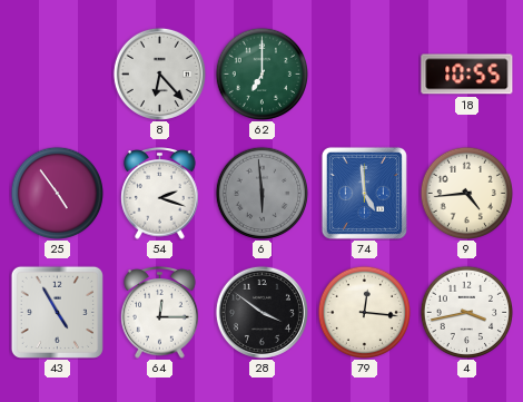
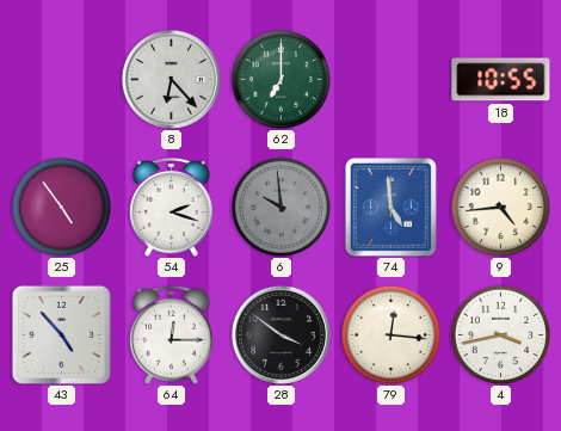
6: 5:59 -> 9:59
43: 4:55 -> 4:53
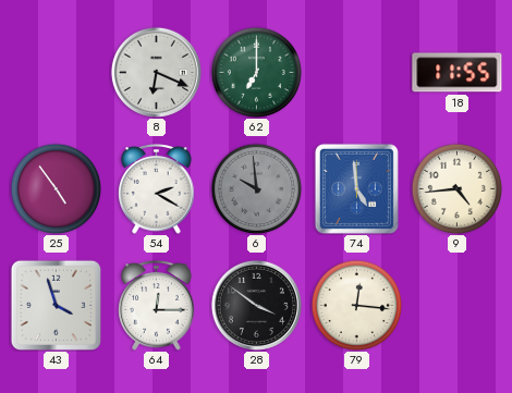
8: 6:23 -> 6:19
18: 10:55 -> 11:55
54: 2:18 -> 2:20
43: 4:53 -> 3:57
4: 3:43 -> none
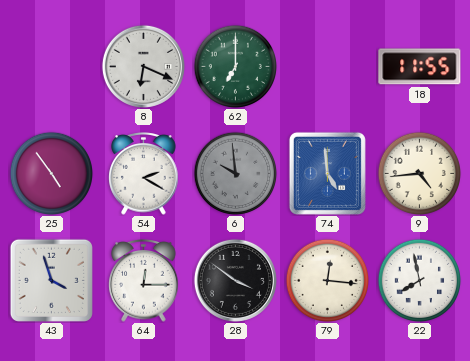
22: none -> 7:58
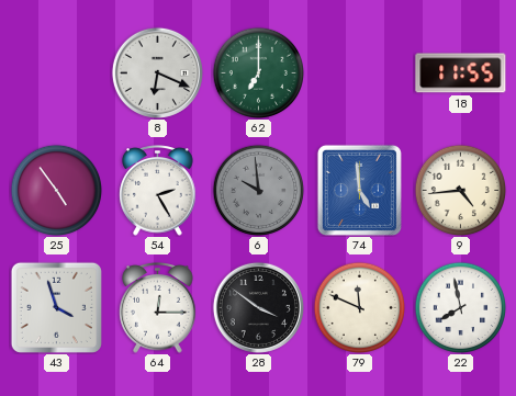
54: 2:20 -> 2:25
79: 12:16 -> 11:49
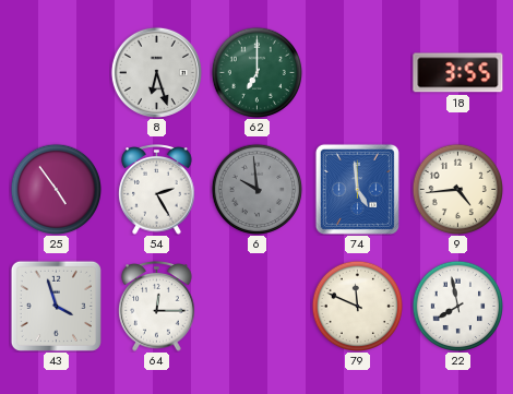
8: 6:19 -> 6:27
18: 11:55 -> 3:55
28: 3:51 -> none
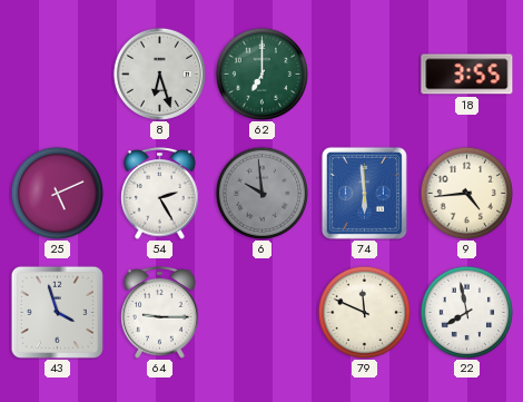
25: 4:54 -> 5:11
74: 4:59 -> 5:59
64: 12:15 -> 9:15
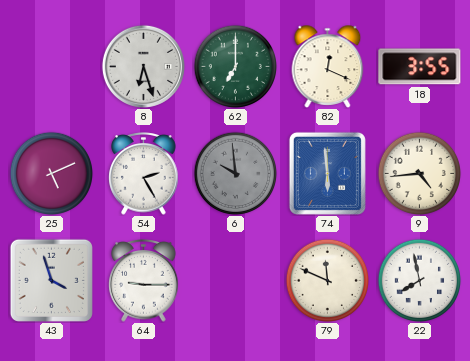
82: none -> 12:19
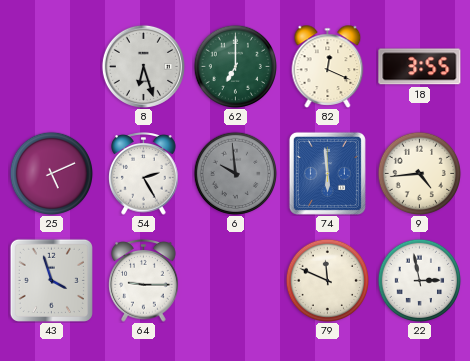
22: 7:58 -> 2:58
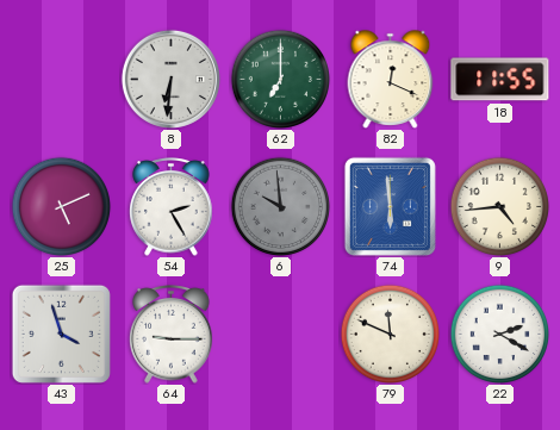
8: 6:27 -> 6:31
18: 3:55 -> 11:55
22: 2:58 -> 2:20
